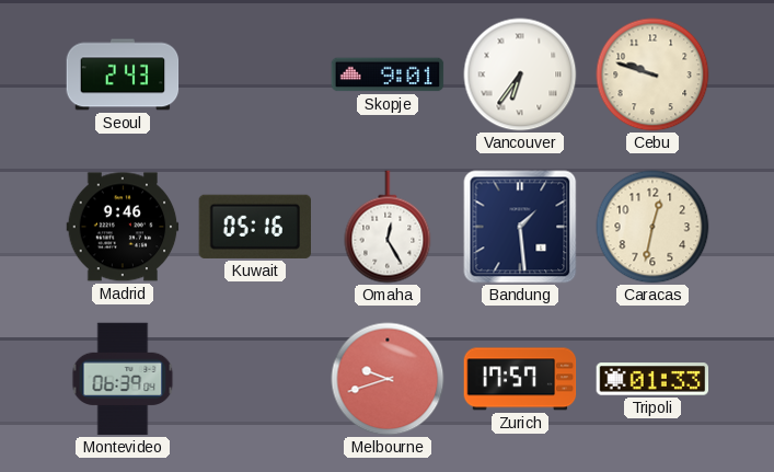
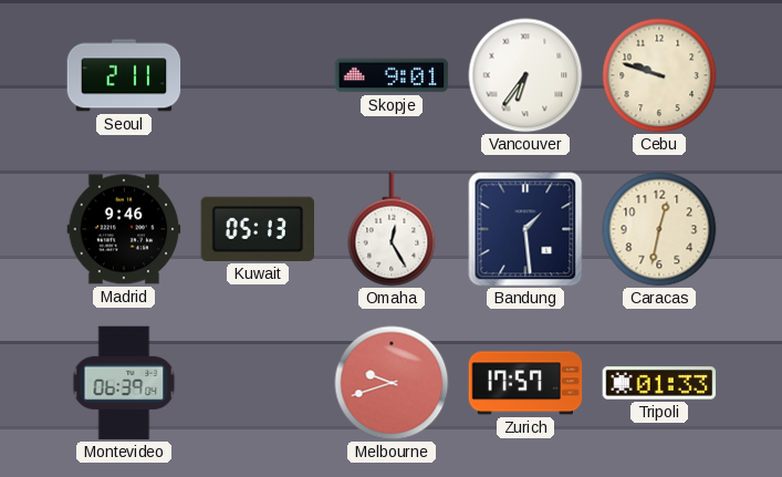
Seoul: 2:43 -> 2:11
Kuwait: 05:16 -> 05:13
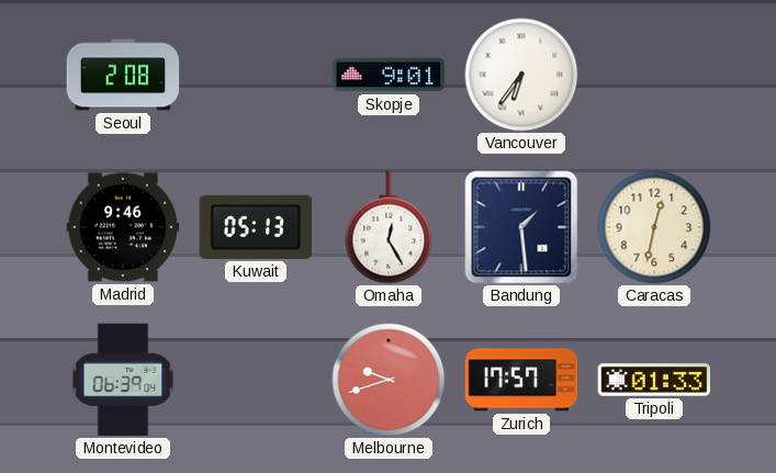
Seoul: 2:11 -> 2:08
Cebu: 9:48 -> none
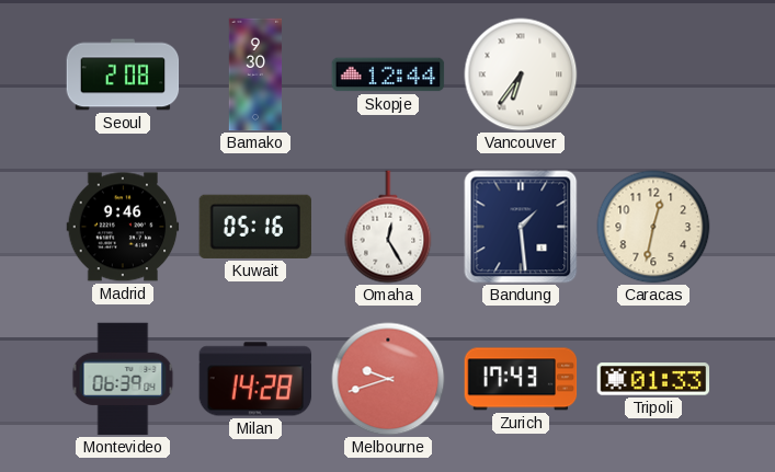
Bamako: none -> 9:30
Skopje: 9:01 -> 12:44
Kuwait: 05:13 -> 05:16
Milan: none -> 14:28
Zurich: 17:57 -> 17:43
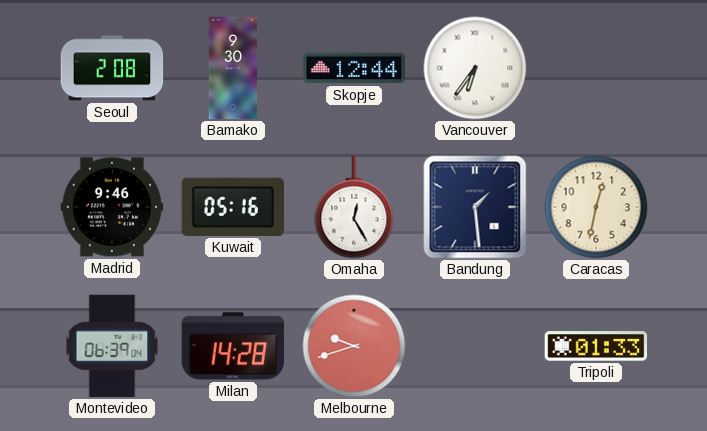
Zurich: 17:43 -> none
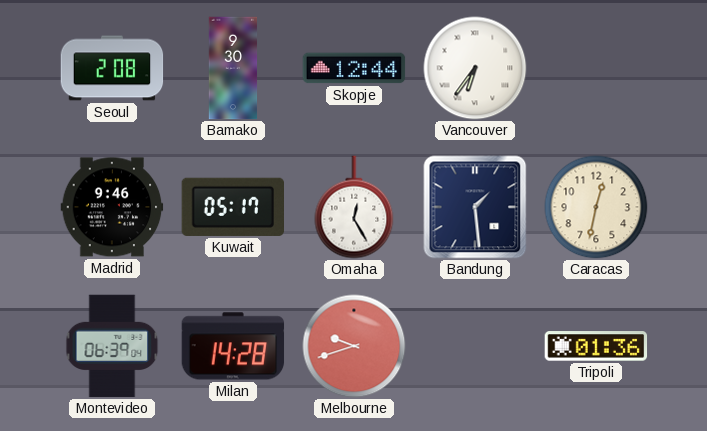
Kuwait: 05:16 -> 05:17
Tripoli: 01:33 -> 01:36
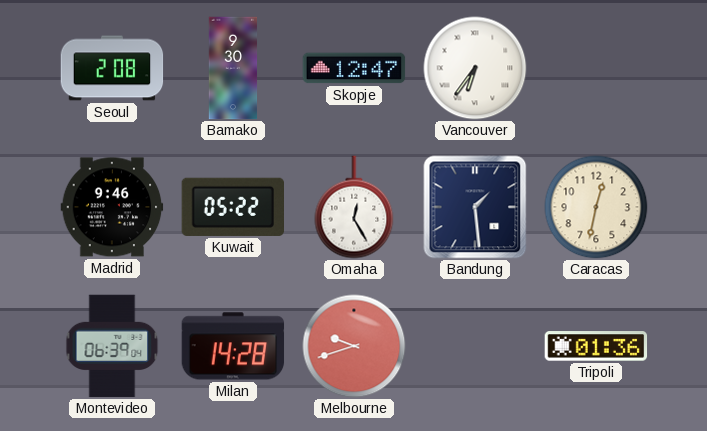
Skopje: 12:44 -> 12:47
Kuwait: 05:17 -> 05:22
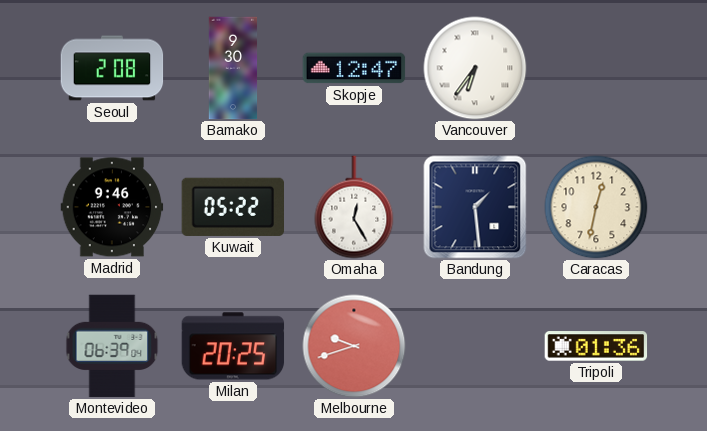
Milan: 14:28 -> 20:25
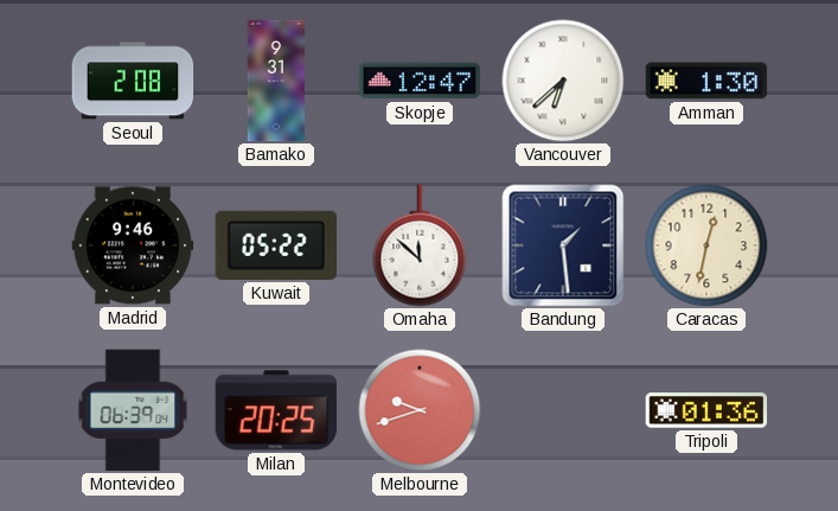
Bamako: 9:30 -> 9:31
Vancouver: 6:36 -> 6:38
Amman: none -> 1:30
Omaha: 12:25 -> 11:52
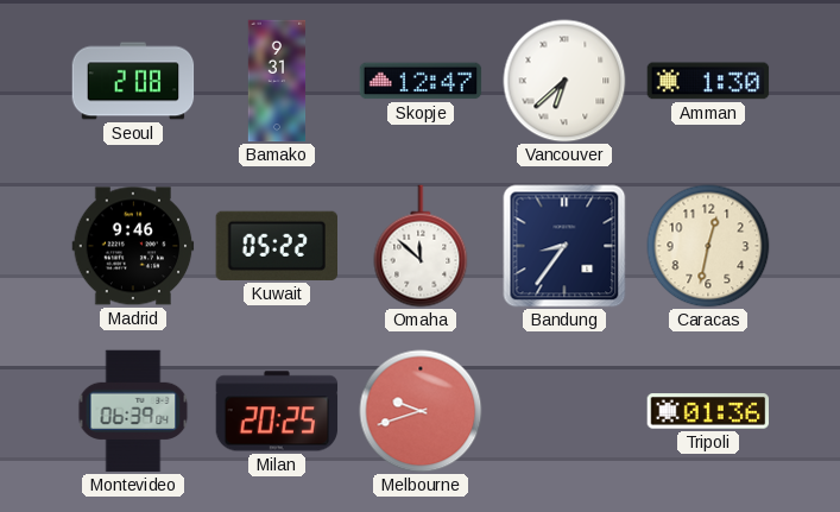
Bandung: 1:29 -> 8:36
